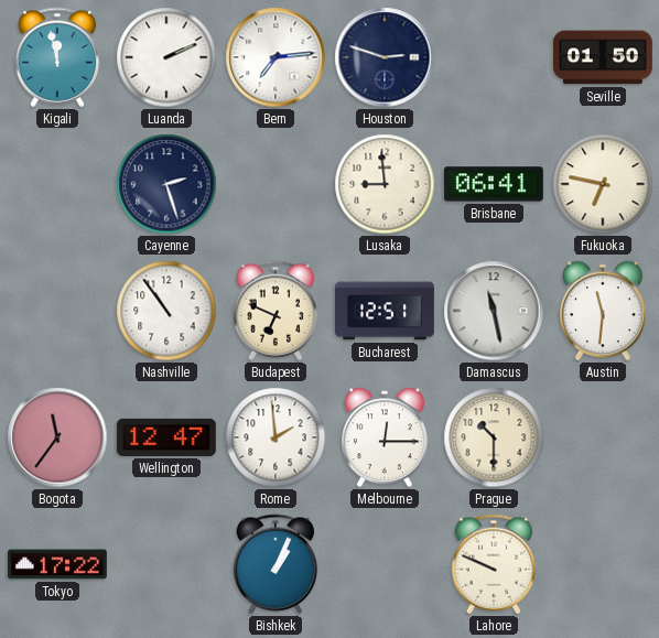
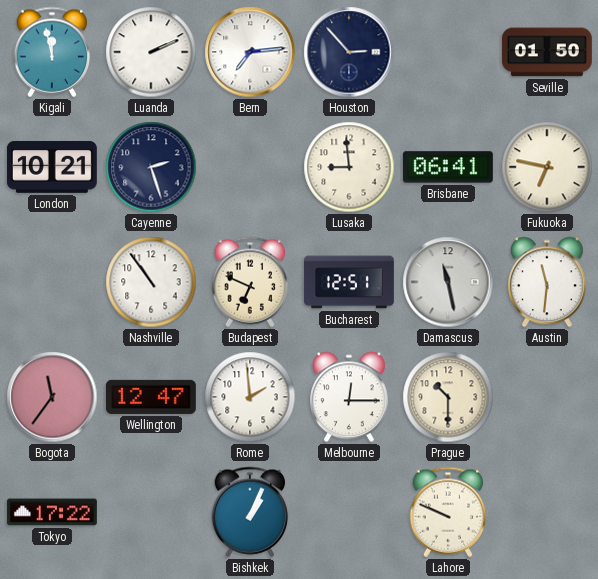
Houston: 2:48 -> 2:53
London: none -> 10:21
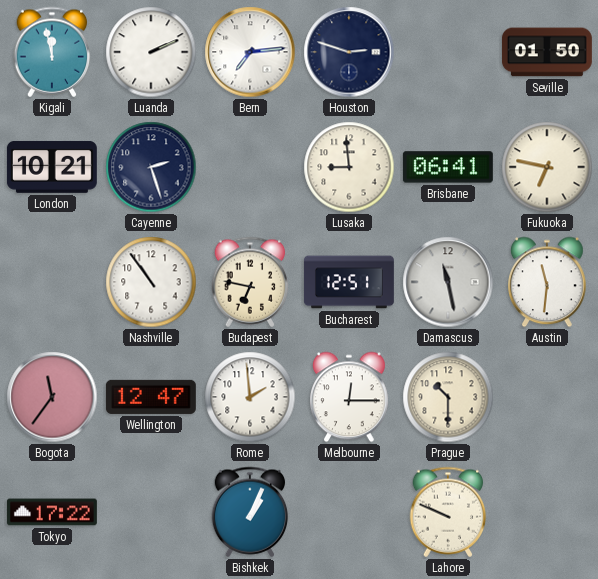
Houston: 2:53 -> 2:48
Budapest: 6:49 -> 6:47
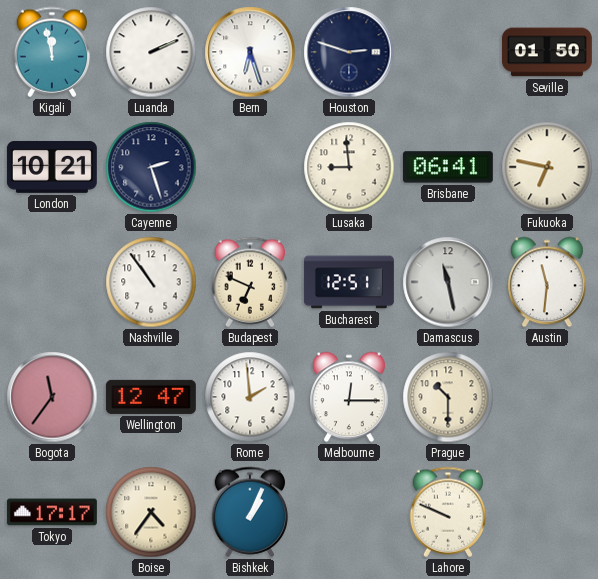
Bern: 7:14 -> 6:27
Budapest: 6:47 -> 6:49
Tokyo: 17:22 -> 17:17
Boise: none -> 4:36
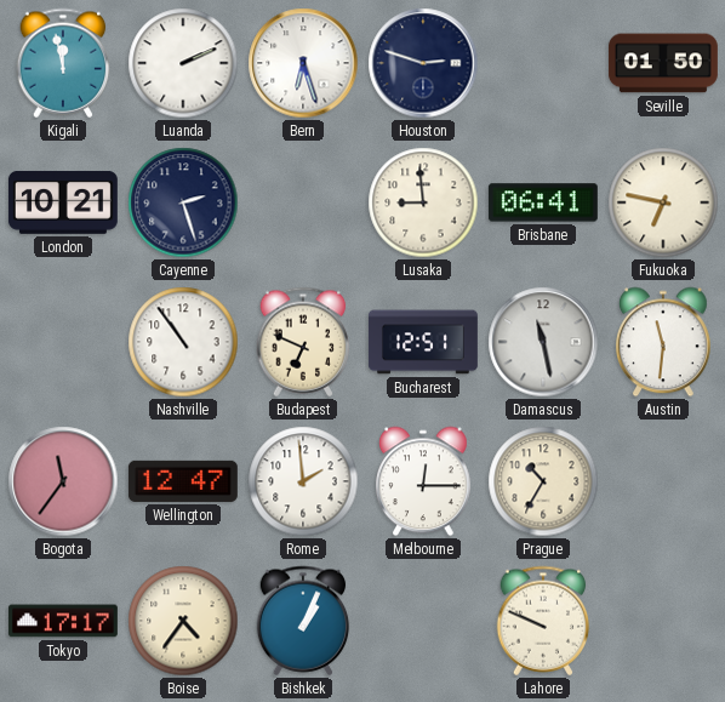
Prague: 10:30 -> 10:35
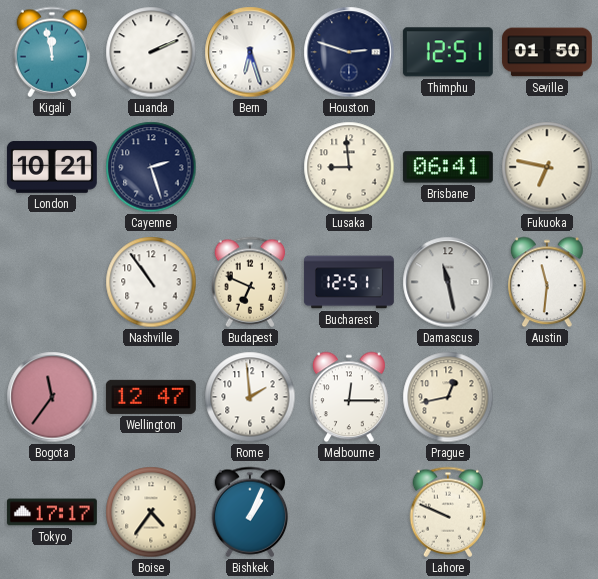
Thimphu: none -> 12:51
Prague: 10:35 -> 12:43
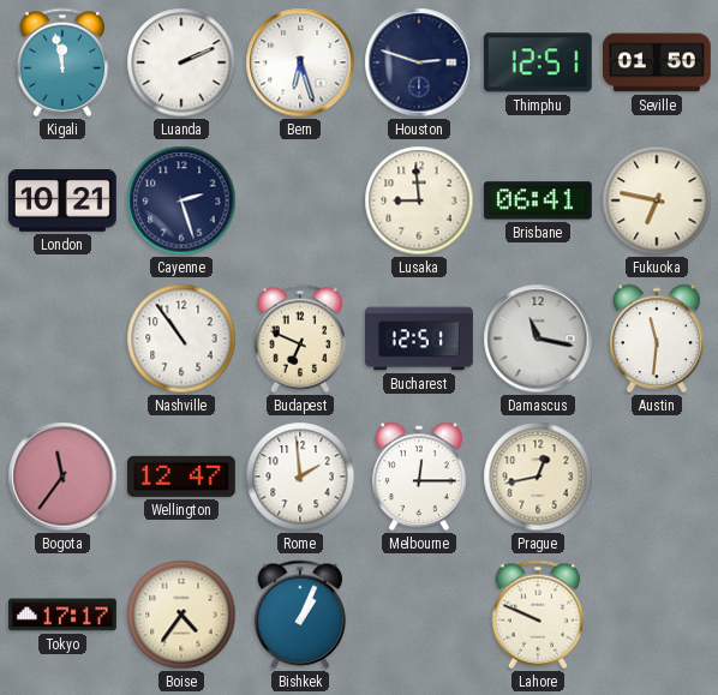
Damascus: 11:28 -> 11:17
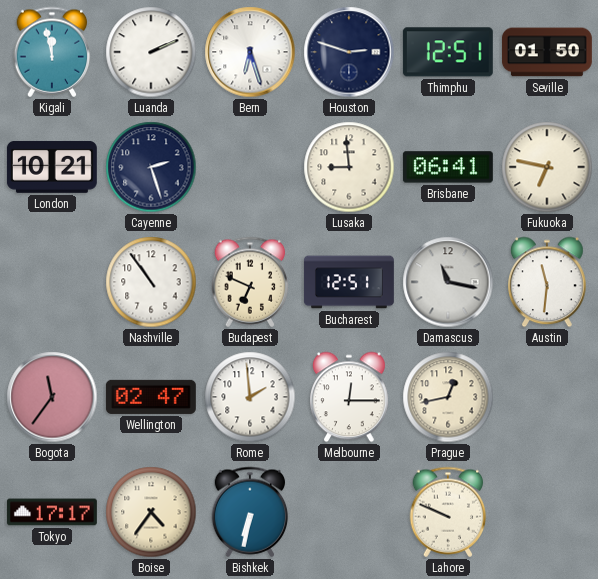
Wellington: 12:47 -> 02:47
Bishkek: 1:04 -> 6:32
